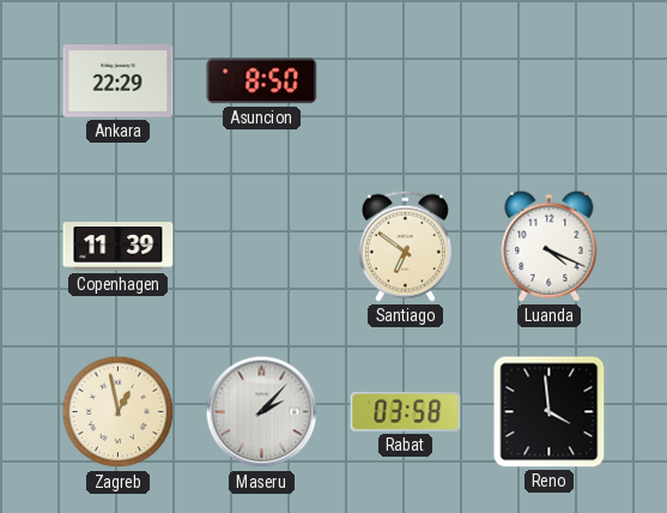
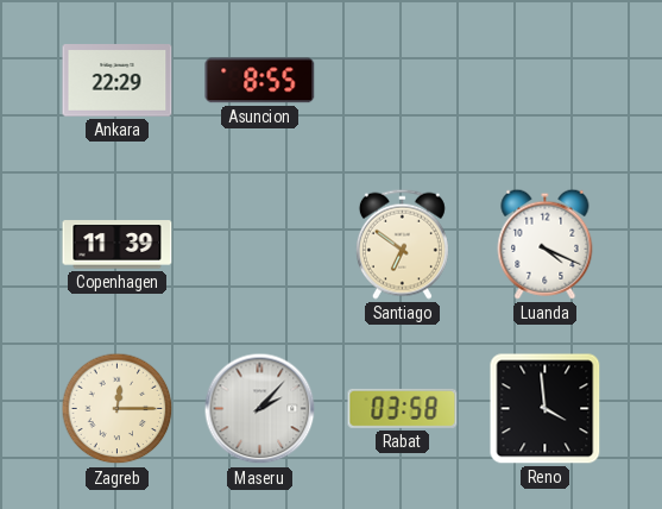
Asuncion: 8:50 -> 8:55
Zagreb: 12:58 -> 12:15
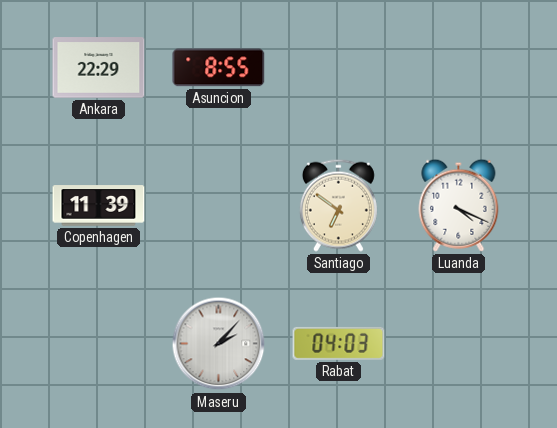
Zagreb: 12:15 -> none
Rabat: 03:58 -> 04:03
Reno: 3:59 -> none
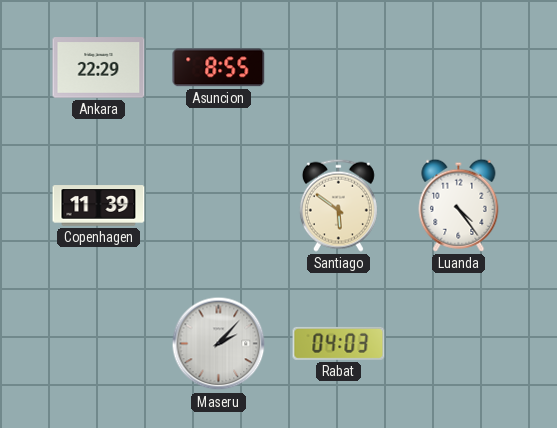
Santiago: 6:51 -> 5:51
Luanda: 4:19 -> 4:24
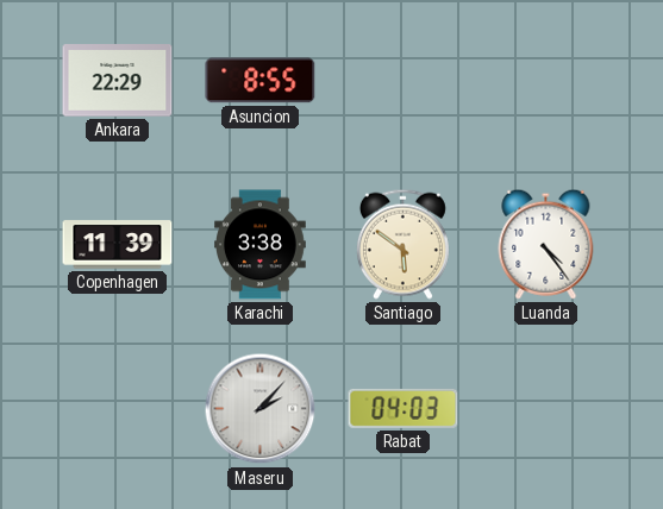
Karachi: none -> 3:38
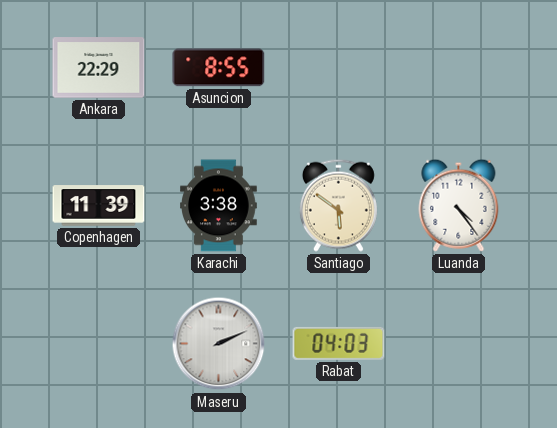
Maseru: 2:07 -> 2:11
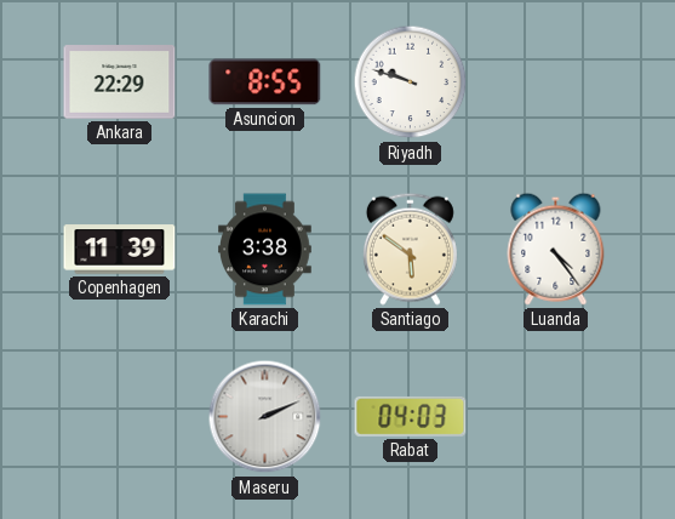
Riyadh: none -> 9:48
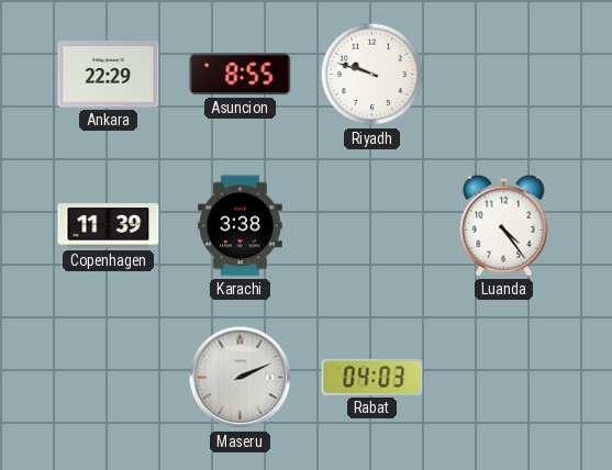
Santiago: 5:51 -> none
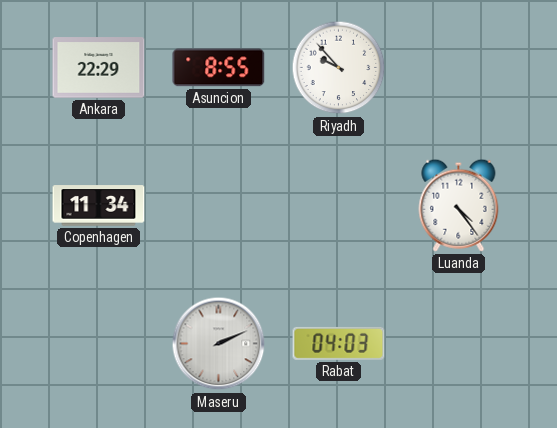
Riyadh: 9:48 -> 9:53
Copenhagen: 11:39 -> 11:34
Karachi: 3:38 -> none
